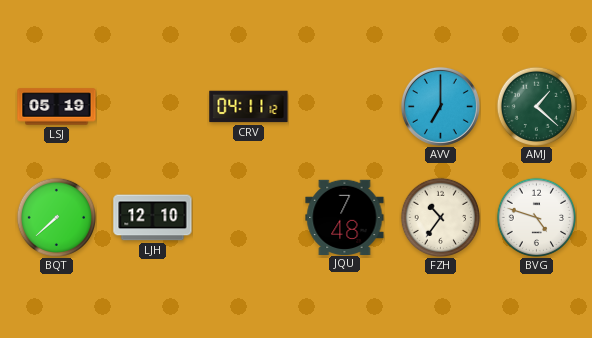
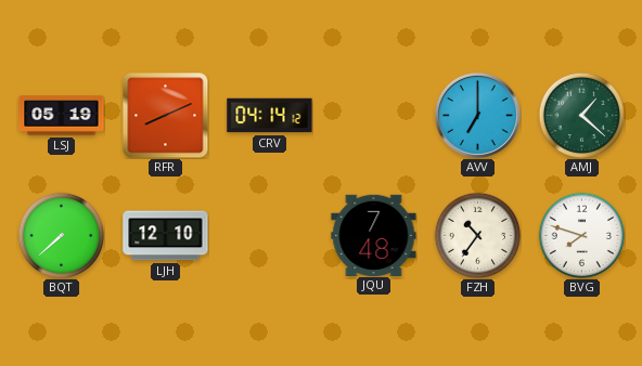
RFR: none -> 8:11
CRV: 04:11 -> 04:14
BVG: 4:48 -> 7:48
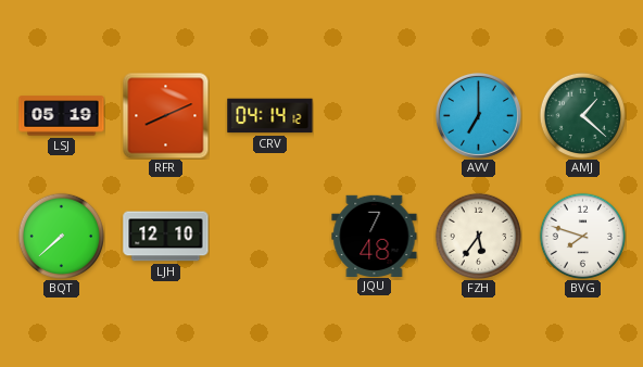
FZH: 10:36 -> 5:36
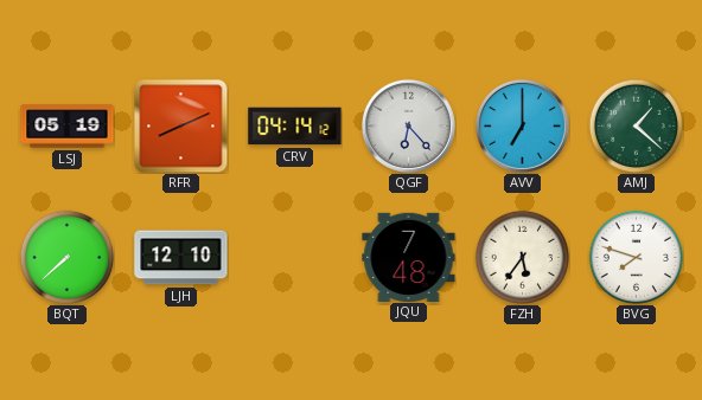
QGF: none -> 6:23
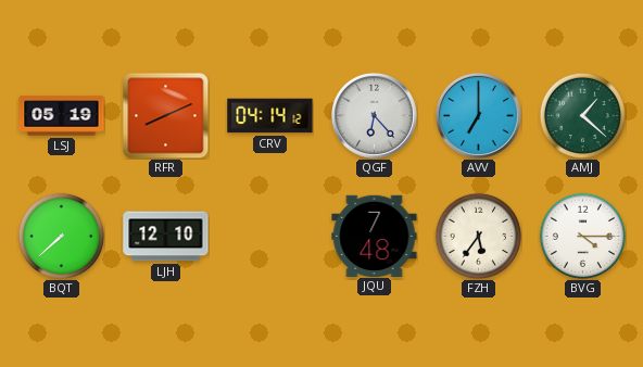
BVG: 7:48 -> 4:15
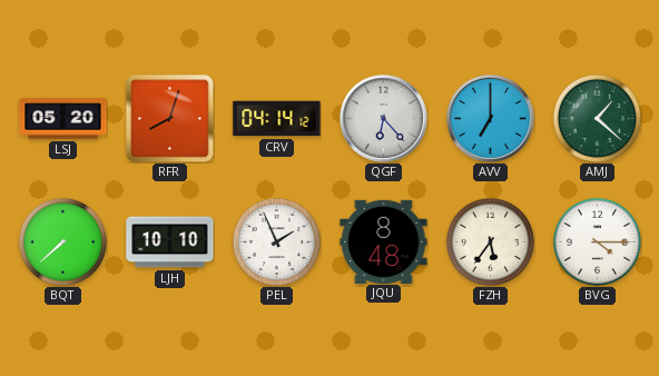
LSJ: 05:19 -> 05:20
RFR: 8:11 -> 8:03
LJH: 12:10 -> 10:10
PEL: none -> 1:56
JQU: 7:48 -> 8:48
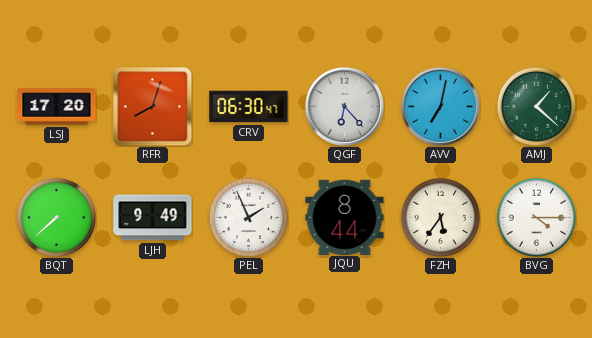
LSJ: 05:20 -> 17:20
CRV: 04:14 -> 06:30
AVV: 7:00 -> 7:02
LJH: 10:10 -> 9:49
JQU: 8:48 -> 8:44
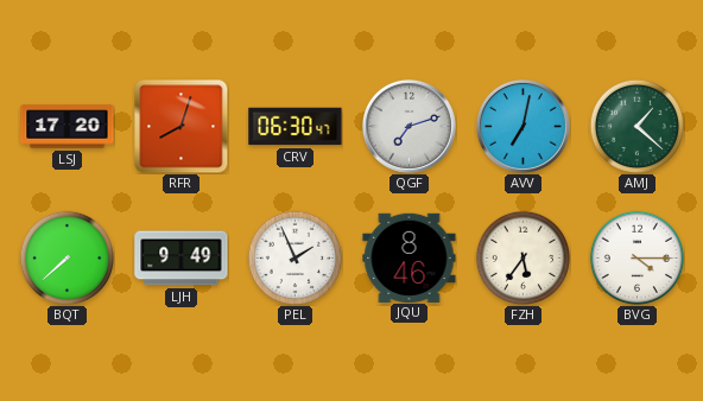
QGF: 6:23 -> 7:12
JQU: 8:44 -> 8:46
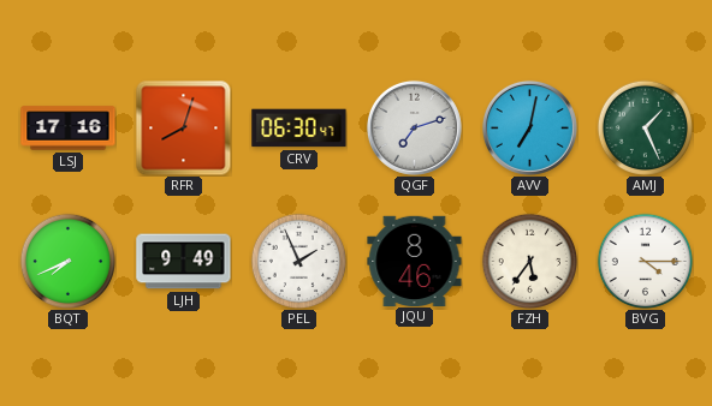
LSJ: 17:20 -> 17:16
AMJ: 1:22 -> 1:26
BQT: 7:38 -> 7:41
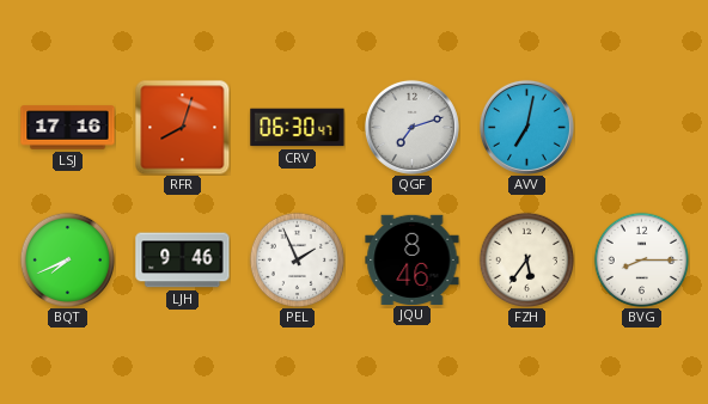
AMJ: 1:26 -> none
LJH: 9:49 -> 9:46
BVG: 4:15 -> 8:15
